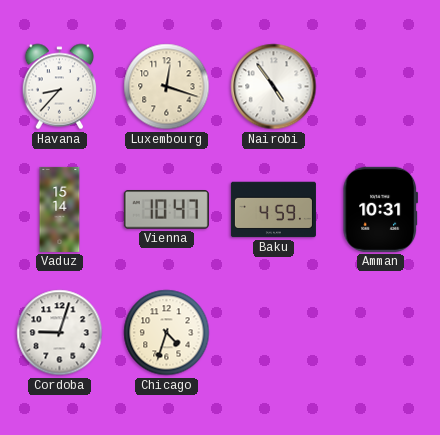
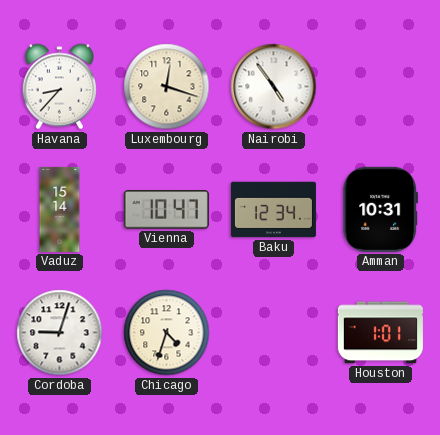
Baku: 4:59 -> 12:34
Houston: none -> 1:01
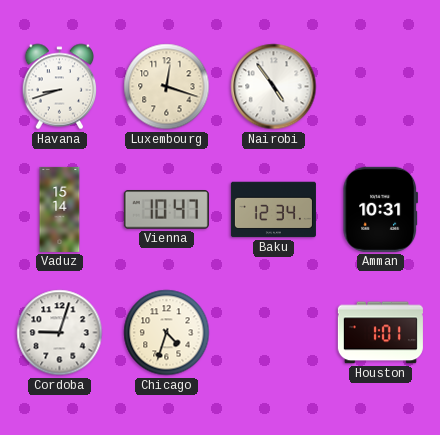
Havana: 8:37 -> 8:42
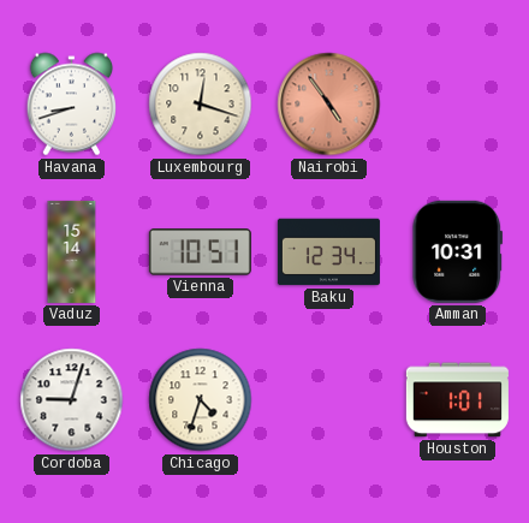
Nairobi dial: white -> salmon
Vienna: 10:47 -> 10:51
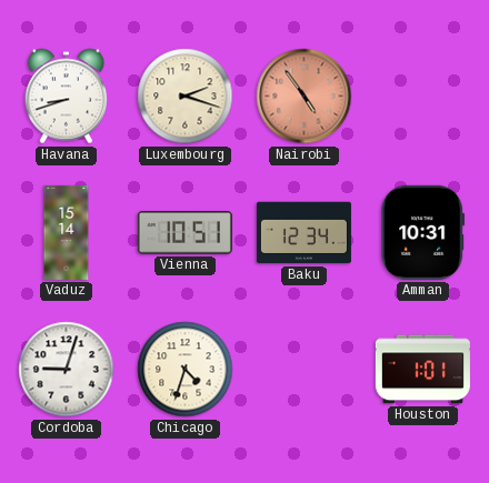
Luxembourg: 12:18 -> 2:18
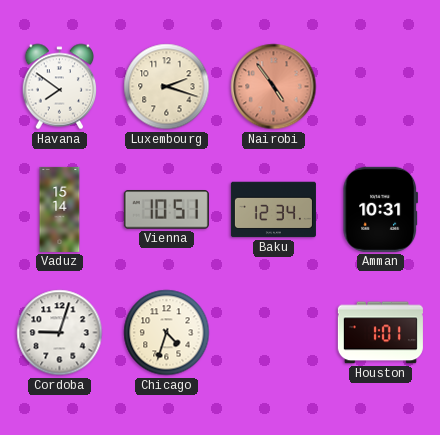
Havana: 8:42 -> 7:51
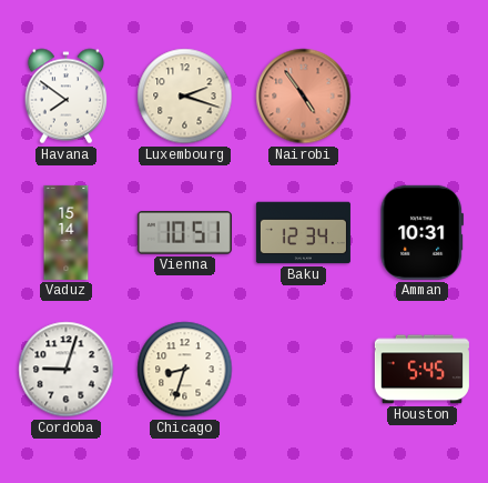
Chicago: 4:33 -> 8:33
Houston: 1:01 -> 5:45
